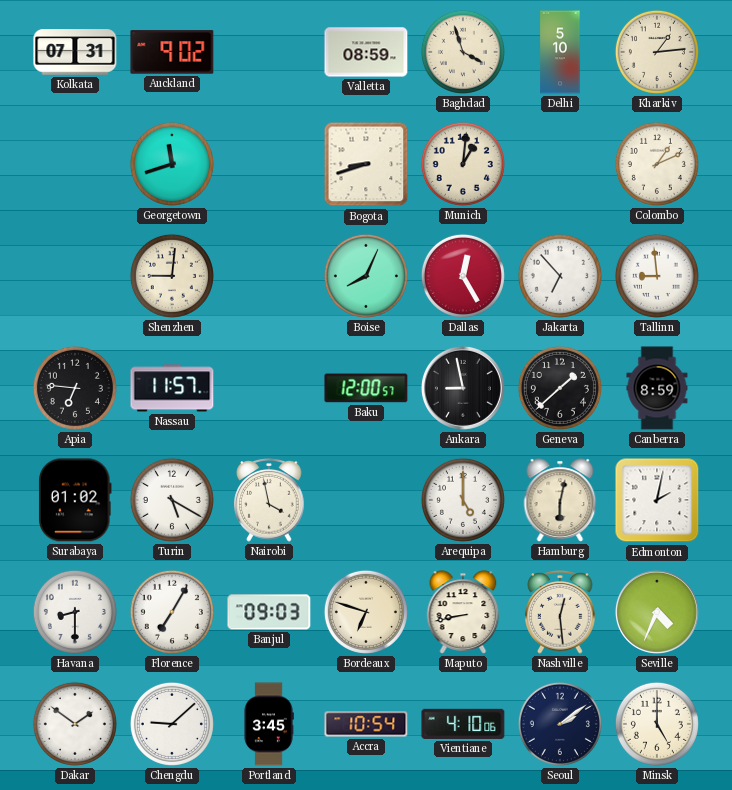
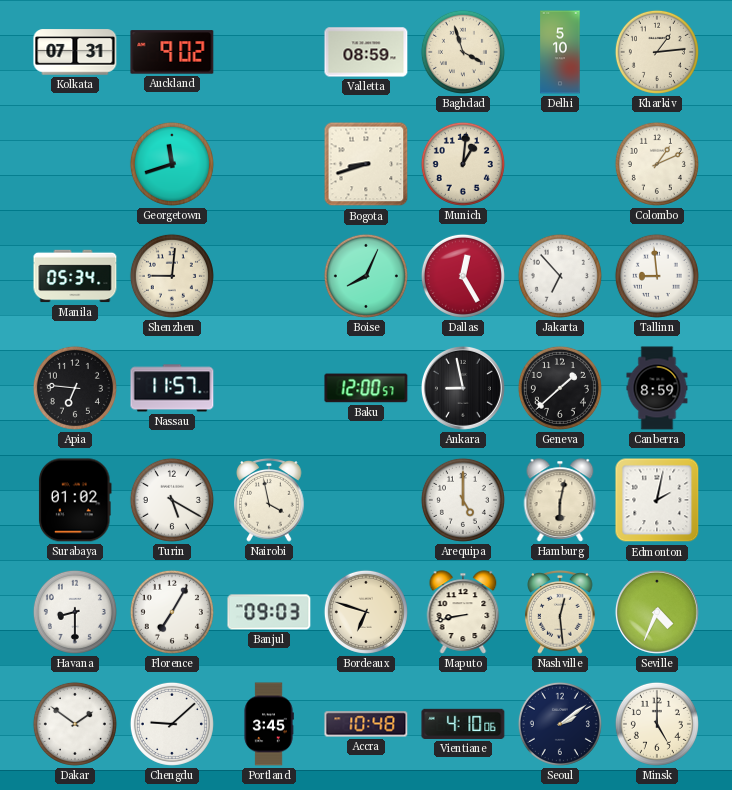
Manila: none -> 05:34
Accra: 10:54 -> 10:48
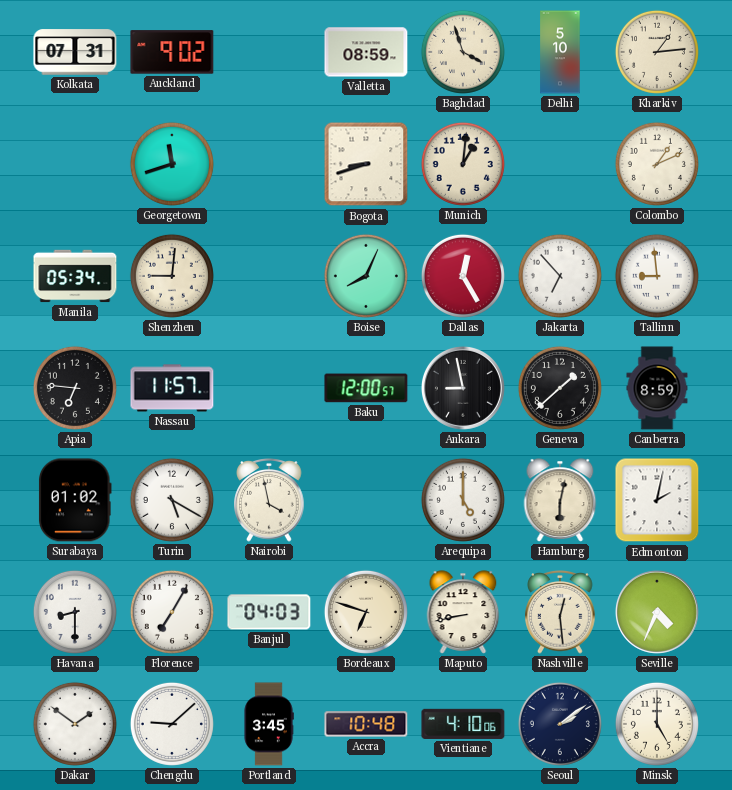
Banjul: 09:03 -> 04:03
